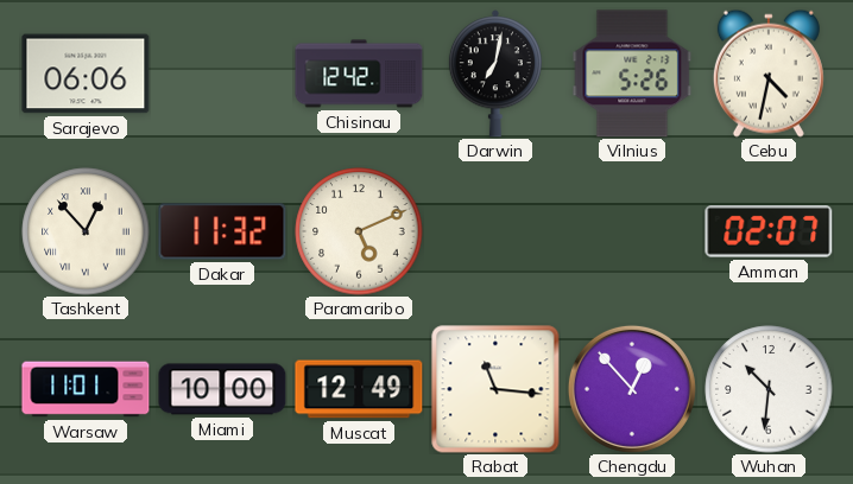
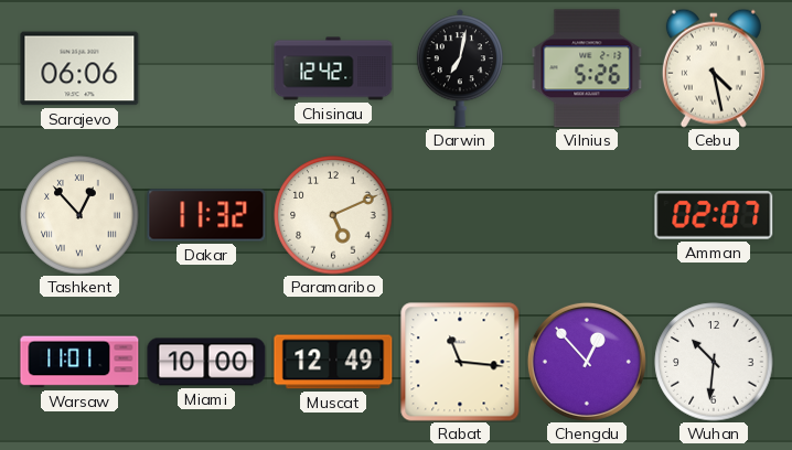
Cebu: 4:32 -> 4:28
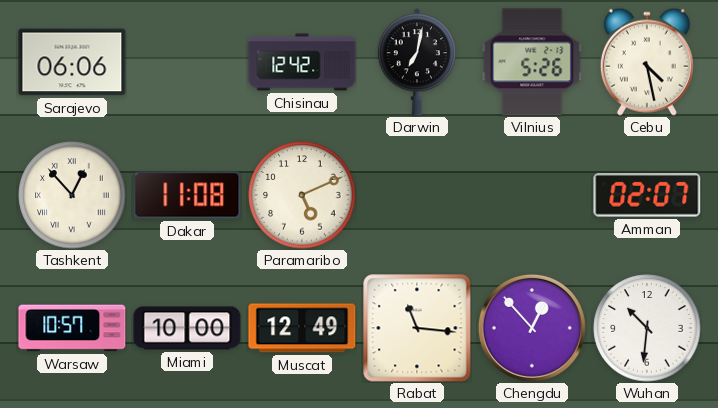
Dakar: 11:32 -> 11:08
Warsaw: 11:01 -> 10:57
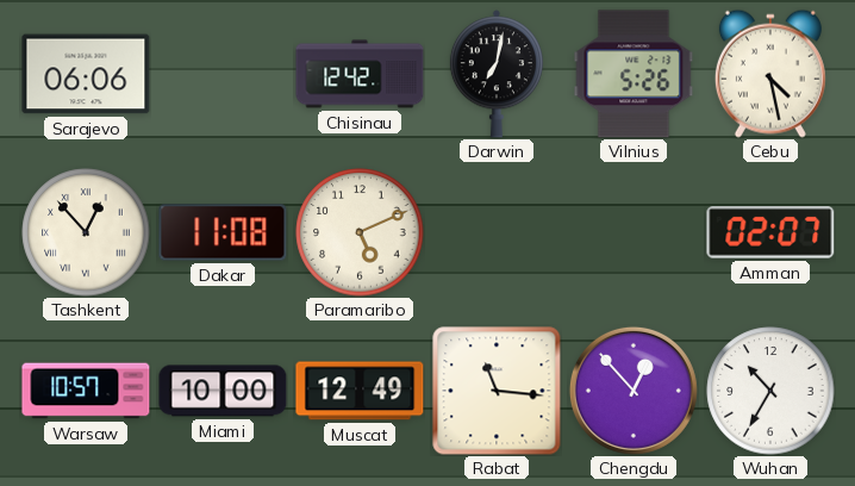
Wuhan: 10:31 -> 10:35
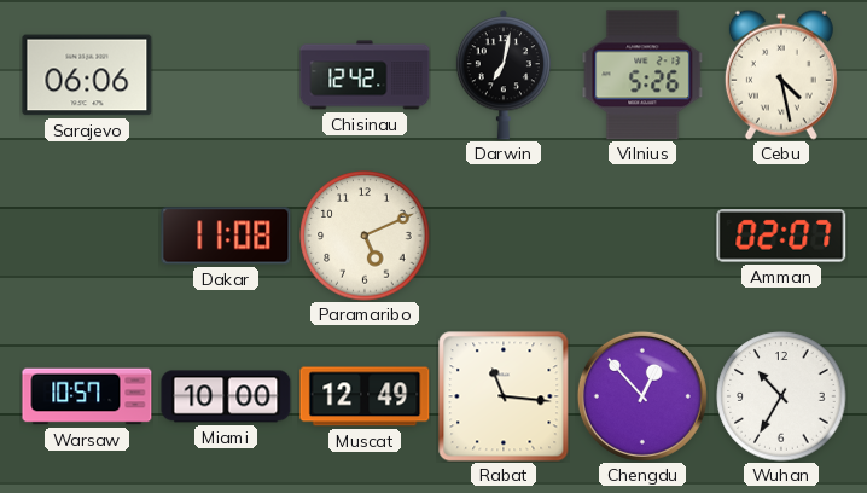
Tashkent: 12:53 -> none
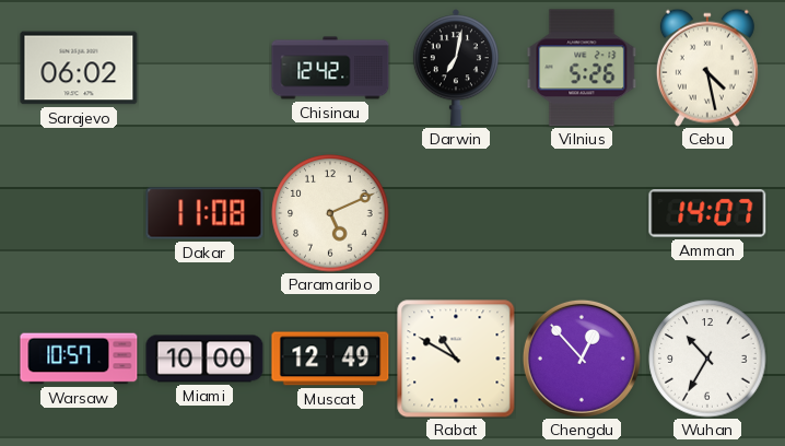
Sarajevo: 06:06 -> 06:02
Amman: 02:07 -> 14:07
Rabat: 11:16 -> 10:50
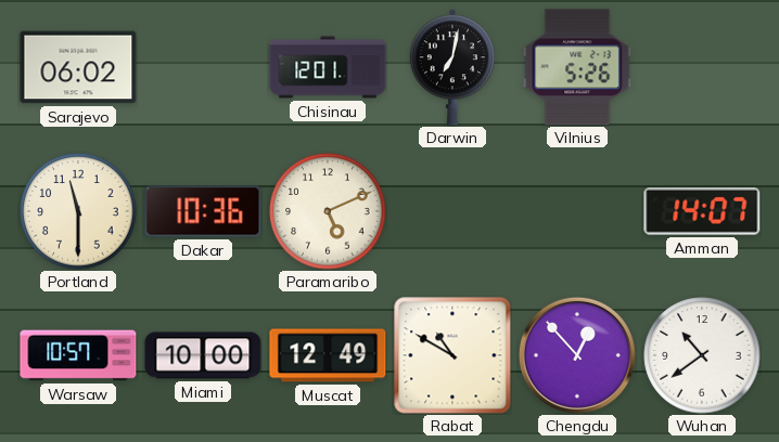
Chisinau: 12:42 -> 12:01
Cebu: 4:28 -> none
Portland: none -> 11:30
Dakar: 11:08 -> 10:36
Wuhan: 10:35 -> 10:39
